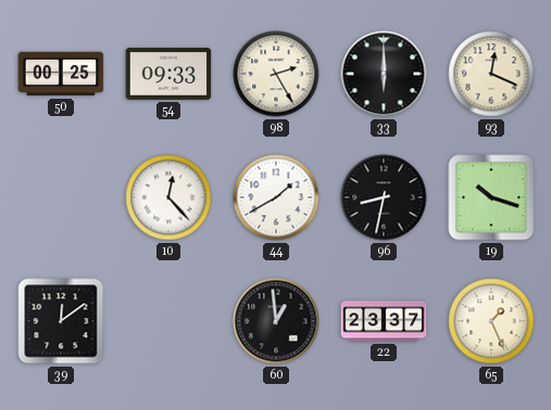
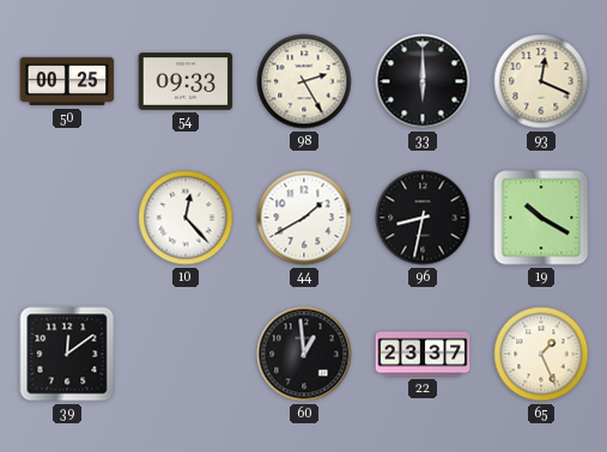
19: 10:18 -> 10:20
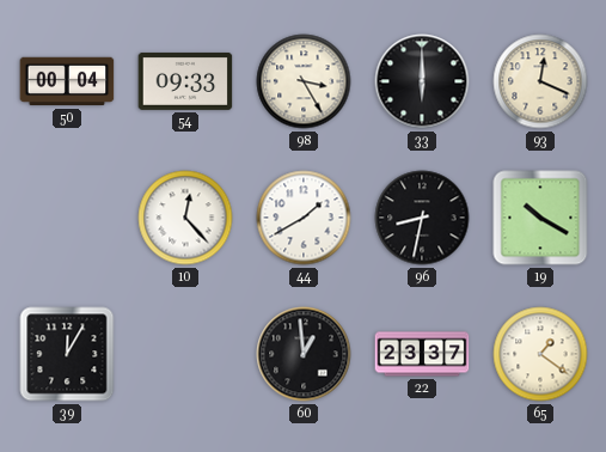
50: 00:25 -> 00:04
98: 2:25 -> 3:25
39: 12:09 -> 12:05
65: 1:26 -> 1:21
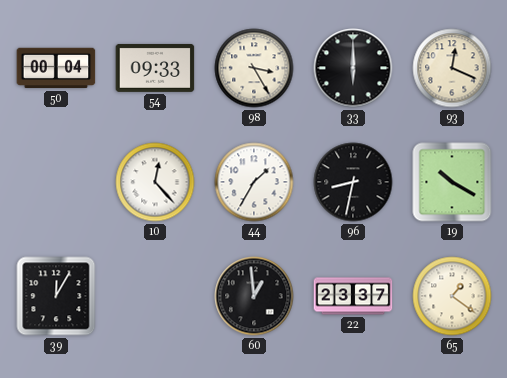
44: 1:40 -> 1:35
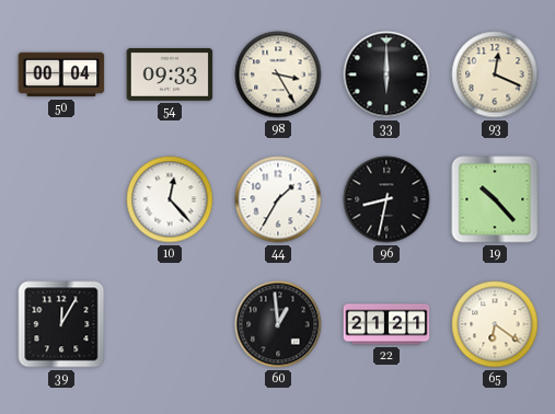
19: 10:20 -> 10:23
22: 23:37 -> 21:21
65: 1:21 -> 6:21
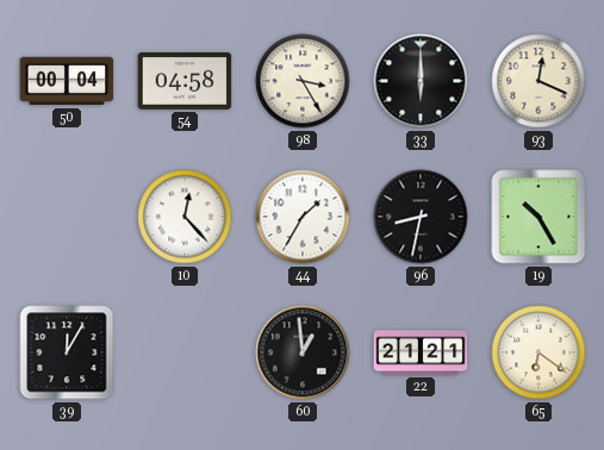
54: 09:33 -> 04:58
19: 10:23 -> 10:25
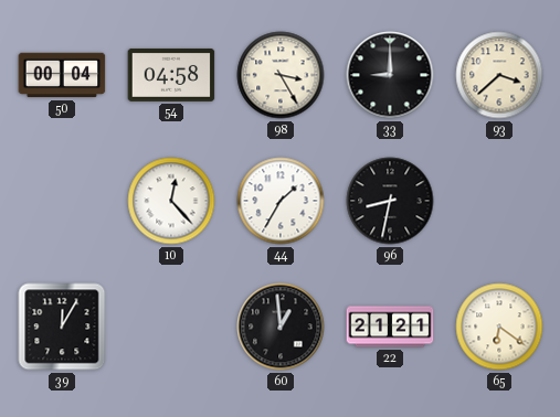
33: 6:00 -> 9:00
93: 12:19 -> 3:38
19: 10:25 -> none
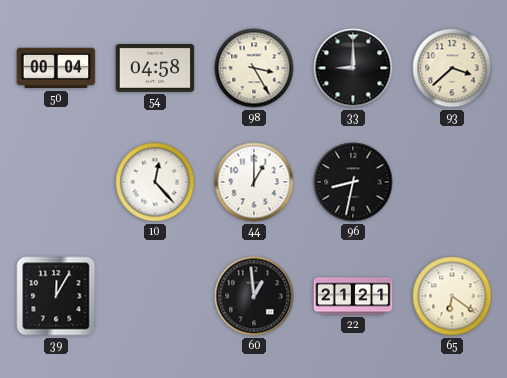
44: 1:35 -> 1:00
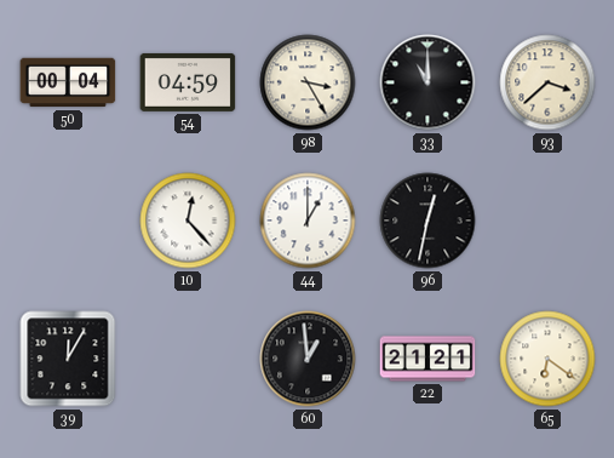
54: 04:58 -> 04:59
33: 9:00 -> 11:00
96: 8:32 -> 12:32
